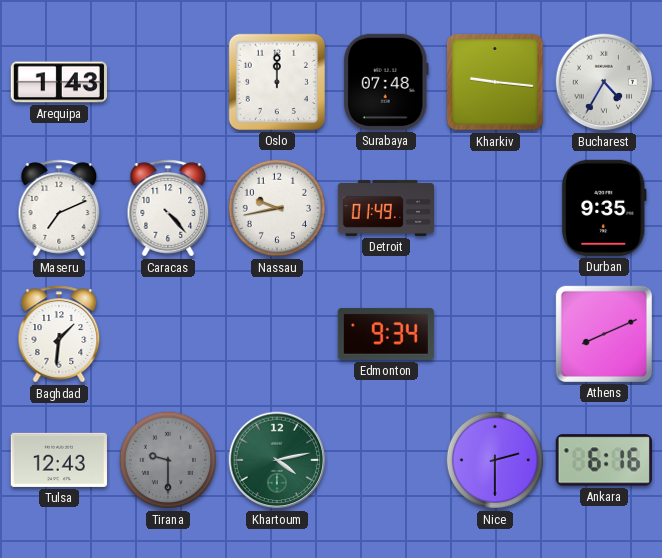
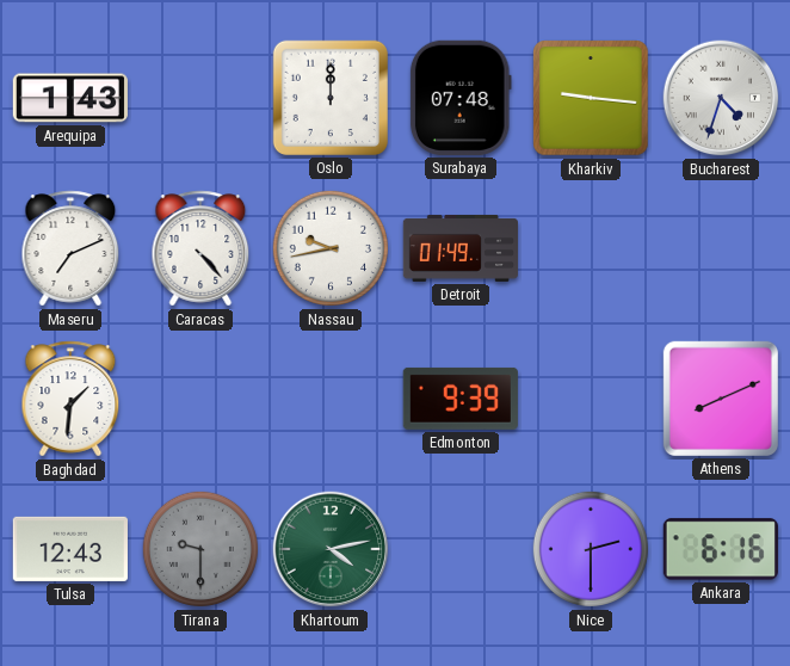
Bucharest: 4:35 -> 4:33
Durban: 9:35 -> none
Edmonton: 9:34 -> 9:39
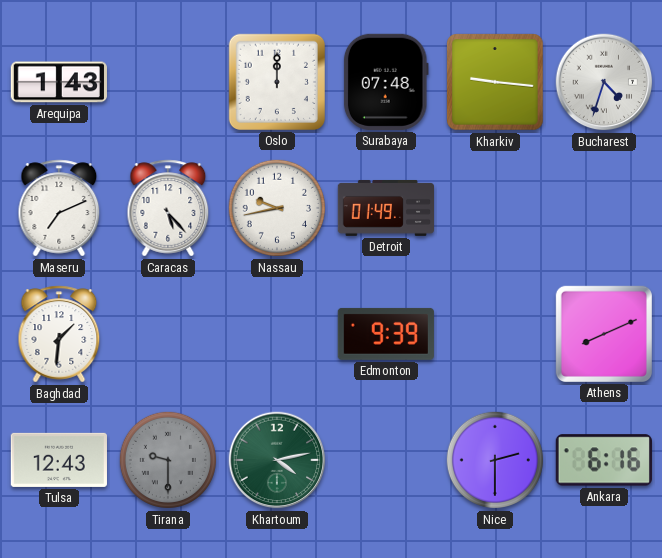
Caracas: 4:23 -> 5:23
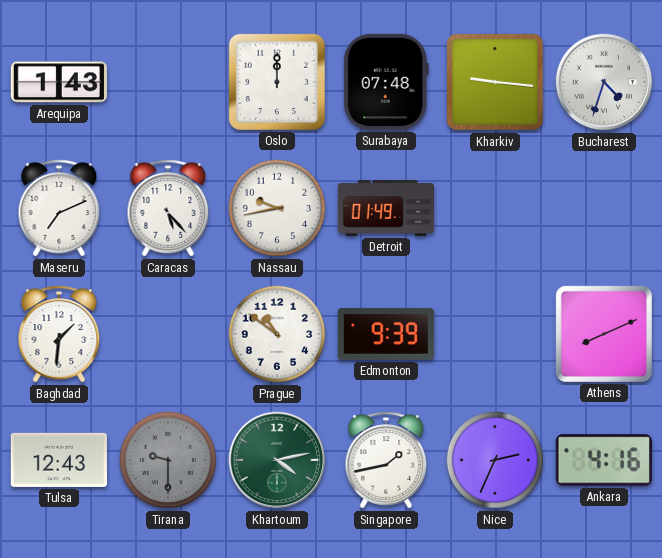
Prague: none -> 10:51
Singapore: none -> 1:43
Nice: 2:30 -> 2:34
Ankara: 6:16 -> 4:16
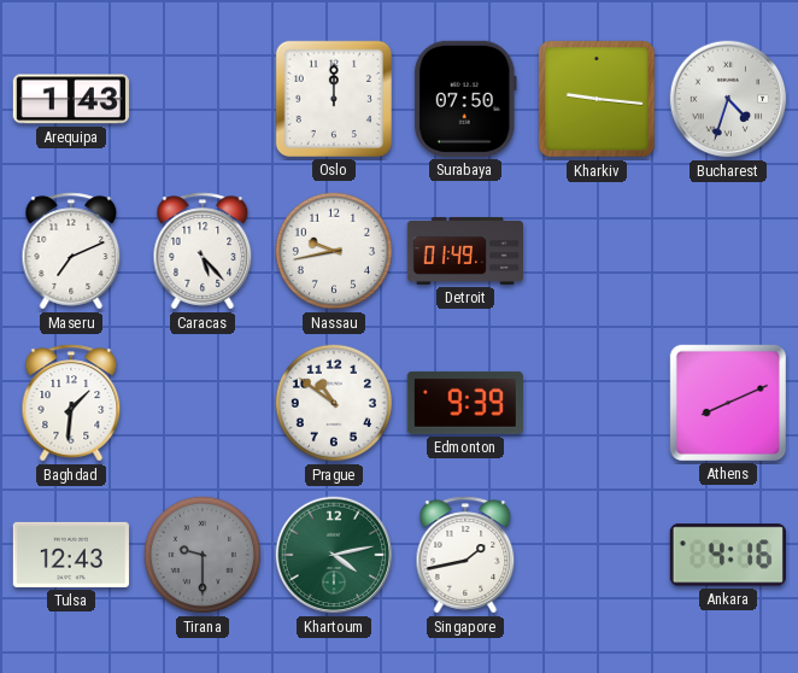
Surabaya: 07:48 -> 07:50
Nice: 2:34 -> none
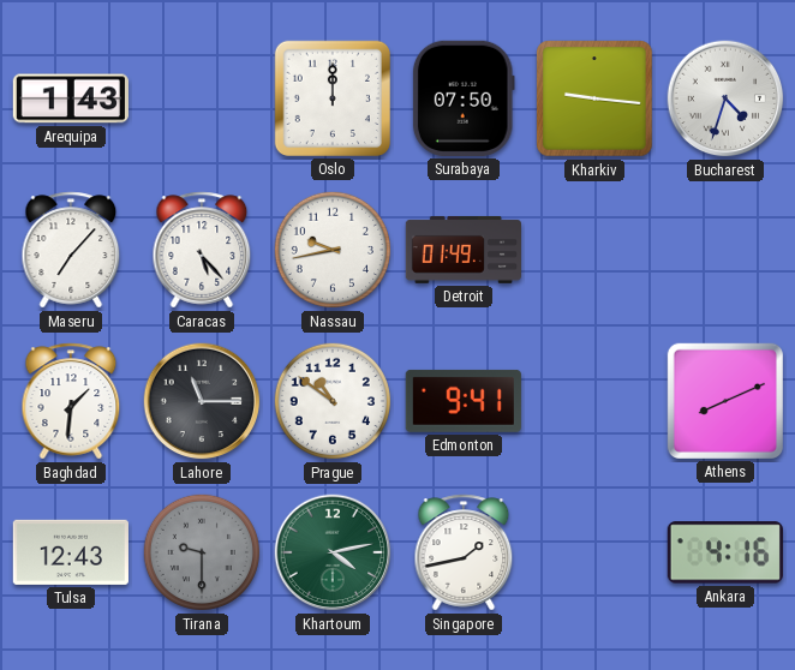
Maseru: 7:11 -> 7:07
Lahore: none -> 11:15
Edmonton: 9:39 -> 9:41
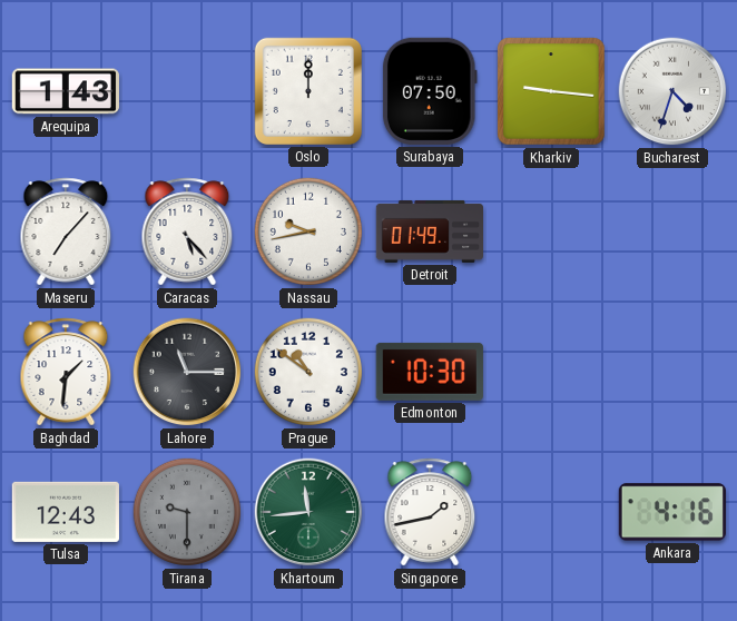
Edmonton: 9:41 -> 10:30
Athens: 8:11 -> none
Khartoum: 4:13 -> 11:44
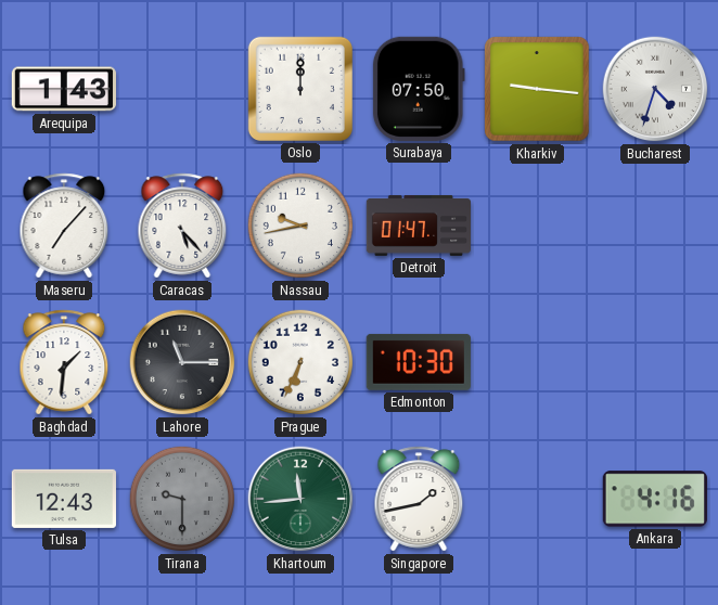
Detroit: 01:49 -> 01:47
Prague: 10:51 -> 6:34
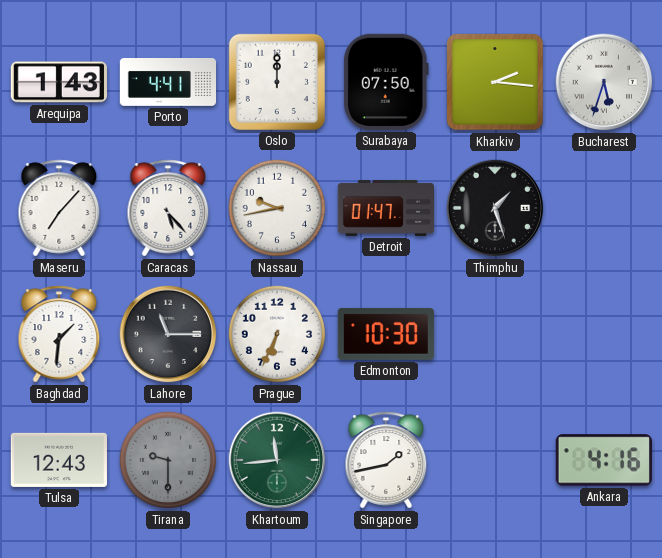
Porto: none -> 4:41
Kharkiv: 9:16 -> 2:16
Bucharest: 4:33 -> 5:33
Thimphu: none -> 1:27
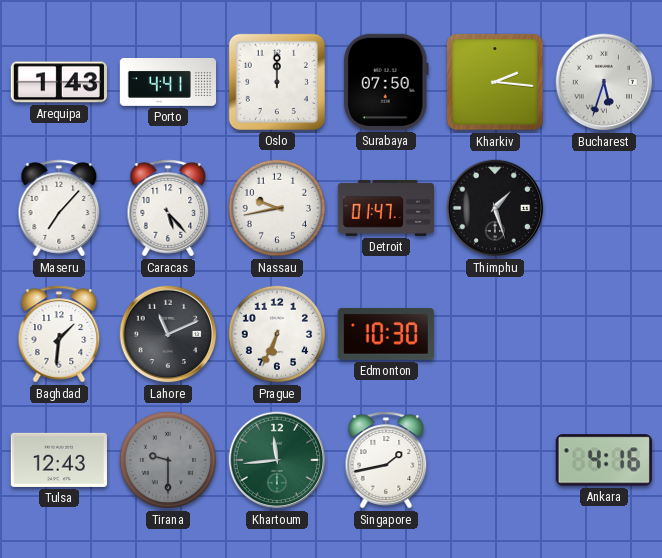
Lahore: 11:15 -> 11:11
